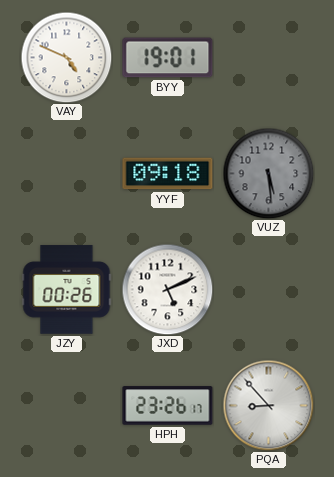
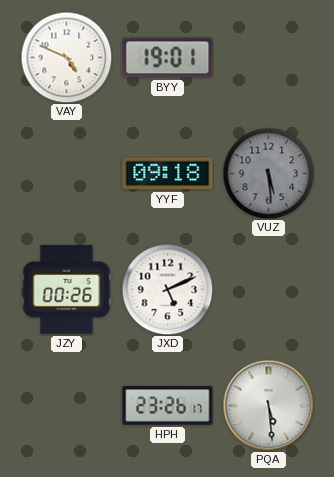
PQA: 8:53 -> 5:29
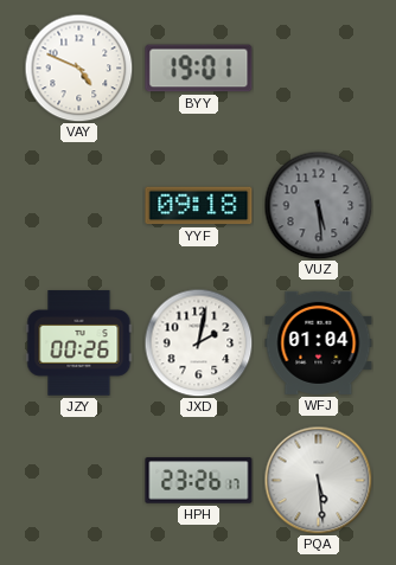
JXD: 5:11 -> 2:02
WFJ: none -> 01:04
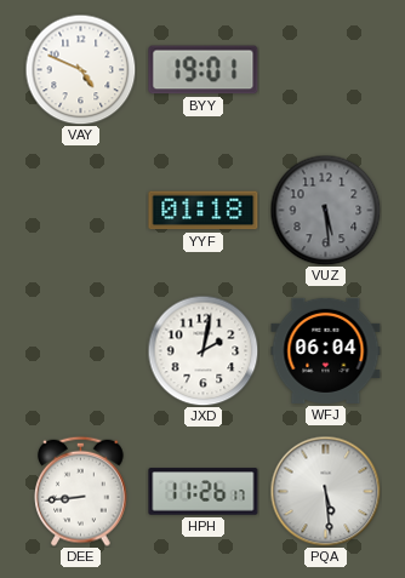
YYF: 09:18 -> 01:18
JZY: 00:26 -> none
WFJ: 01:04 -> 06:04
DEE: none -> 8:44
HPH: 23:26 -> 11:26
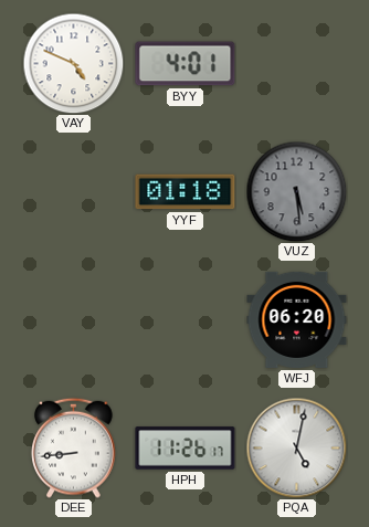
BYY: 19:01 -> 4:01
JXD: 2:02 -> none
WFJ: 06:04 -> 06:20
PQA: 5:29 -> 5:02
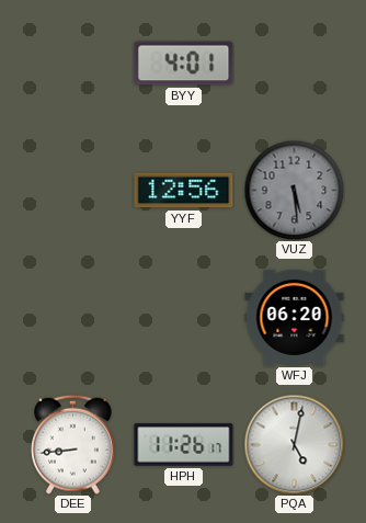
VAY: 4:49 -> none
YYF: 01:18 -> 12:56
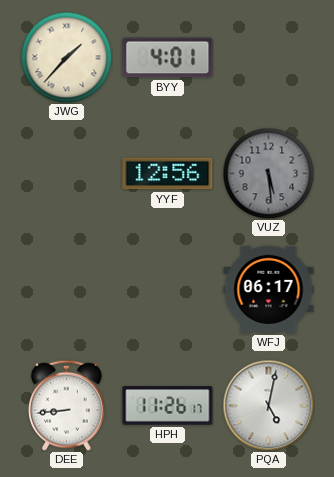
JWG: none -> 1:37
WFJ: 06:20 -> 06:17
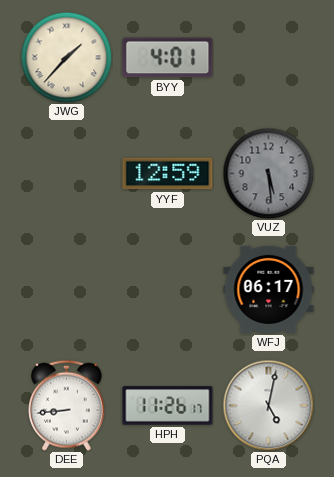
YYF: 12:56 -> 12:59
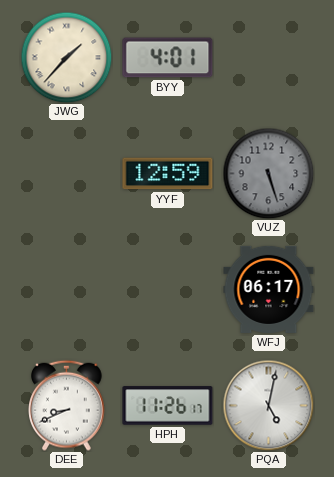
VUZ: 5:29 -> 5:27
DEE: 8:44 -> 8:41
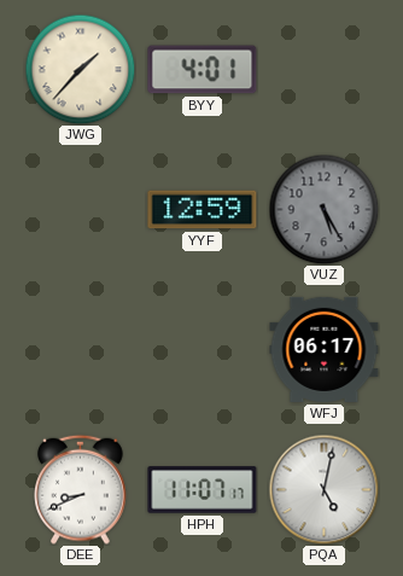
VUZ: 5:27 -> 5:25
HPH: 11:26 -> 11:07
